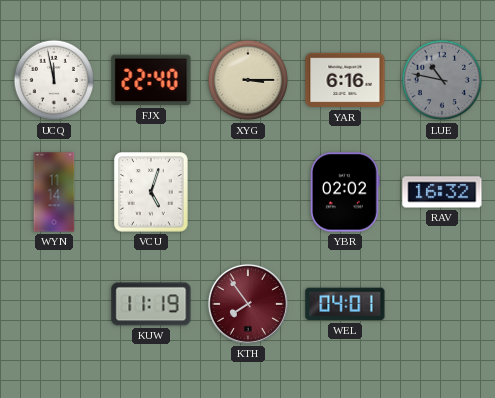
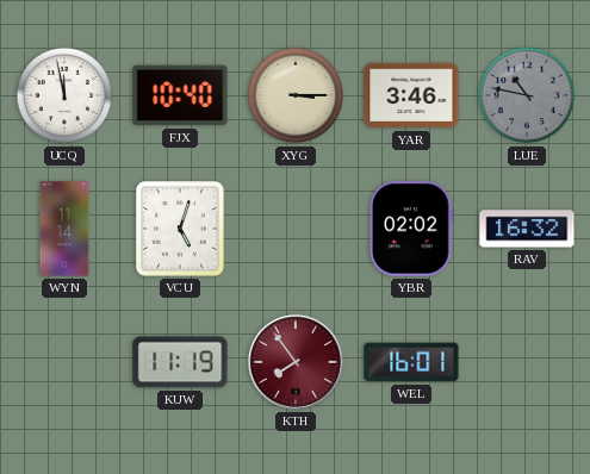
FJX: 22:40 -> 10:40
YAR: 6:16 -> 3:46
WEL: 04:01 -> 16:01
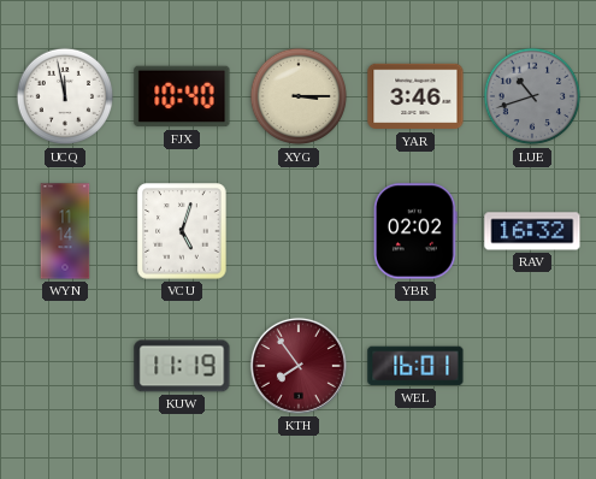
LUE: 10:47 -> 10:42
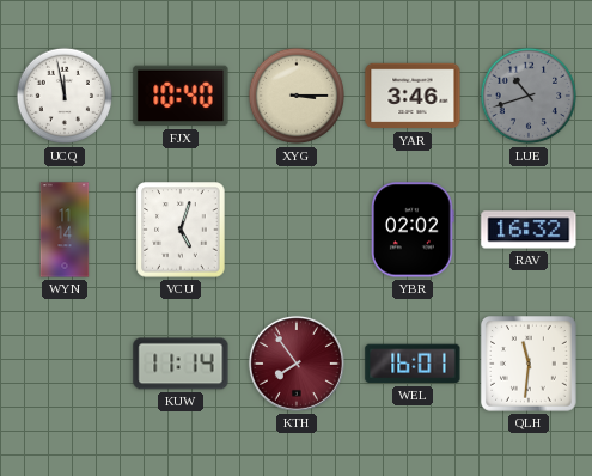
KUW: 11:19 -> 11:14
QLH: none -> 11:31
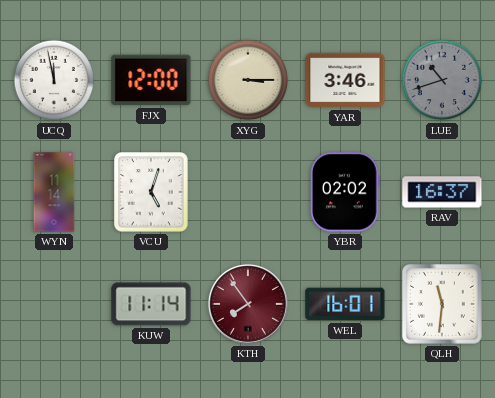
FJX: 10:40 -> 12:00
RAV: 16:32 -> 16:37
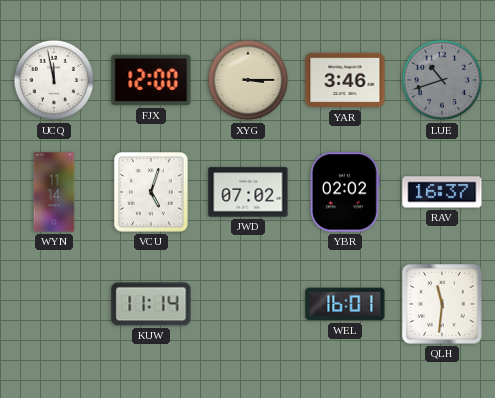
JWD: none -> 07:02
KTH: 7:54 -> none
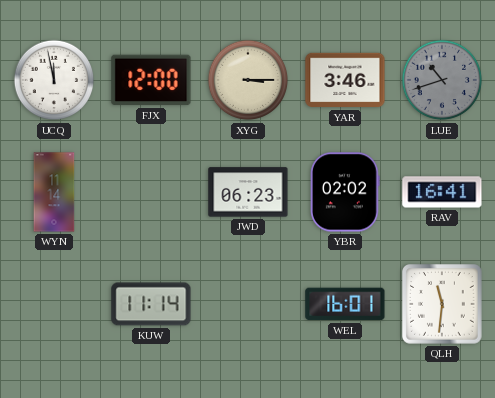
VCU: 5:03 -> none
JWD: 07:02 -> 06:23
RAV: 16:37 -> 16:41
